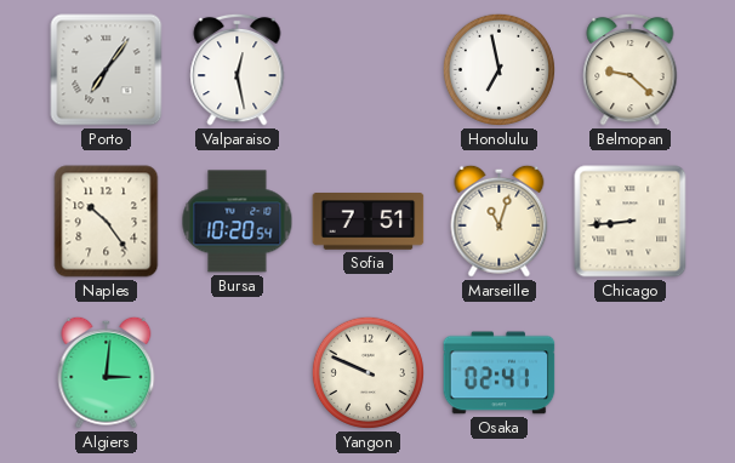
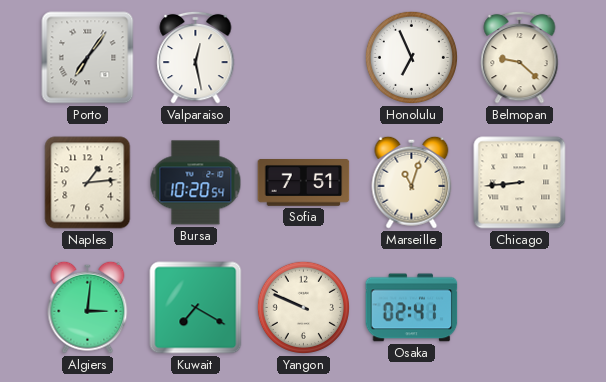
Honolulu: 6:58 -> 6:56
Naples: 10:24 -> 1:14
Kuwait: none -> 7:20
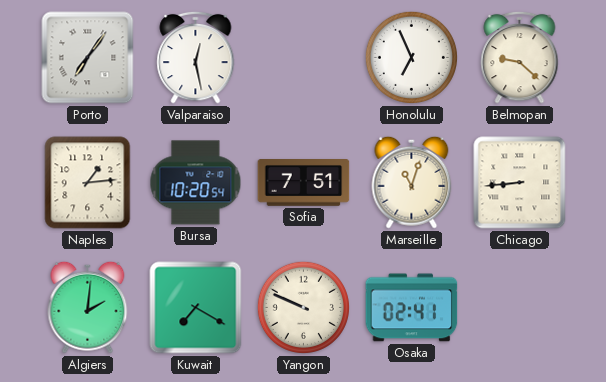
Algiers: 3:01 -> 2:01
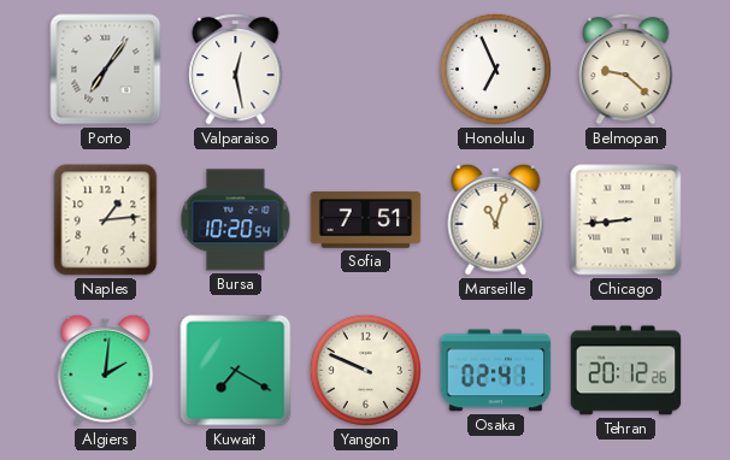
Tehran: none -> 20:12
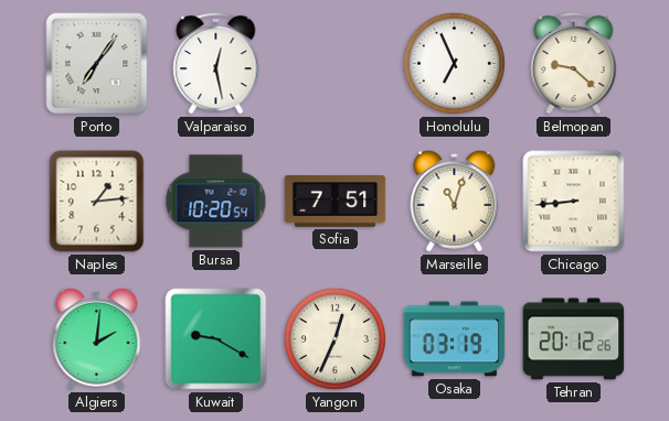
Kuwait: 7:20 -> 9:20
Yangon: 9:49 -> 12:34
Osaka: 02:41 -> 03:19
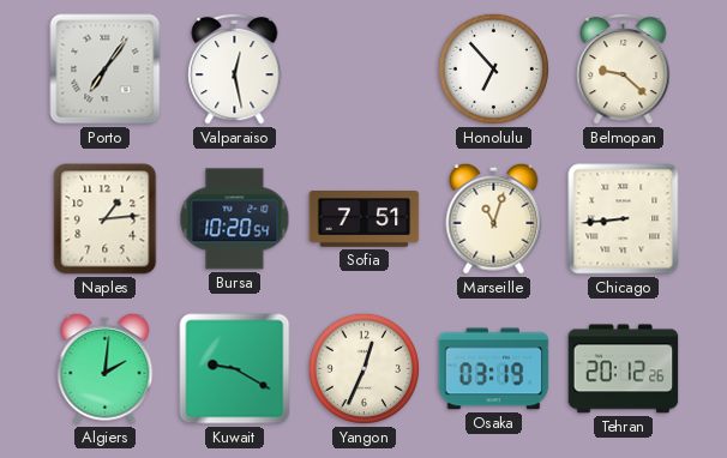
Honolulu: 6:56 -> 6:53
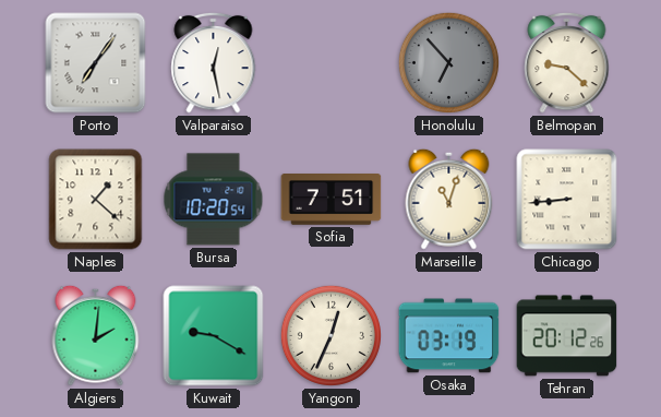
Honolulu dial: white -> grey
Naples: 1:14 -> 1:22
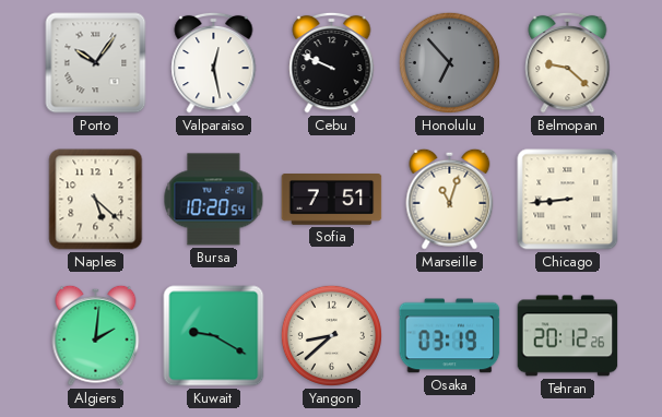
Porto: 7:06 -> 10:06
Cebu: none -> 9:49
Naples: 1:22 -> 5:22
Yangon: 12:34 -> 8:38
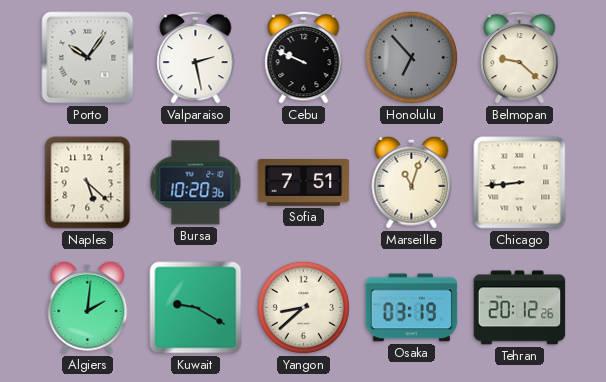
Valparaiso: 12:28 -> 2:28
Bursa: 10:20:54 -> 10:20:36
